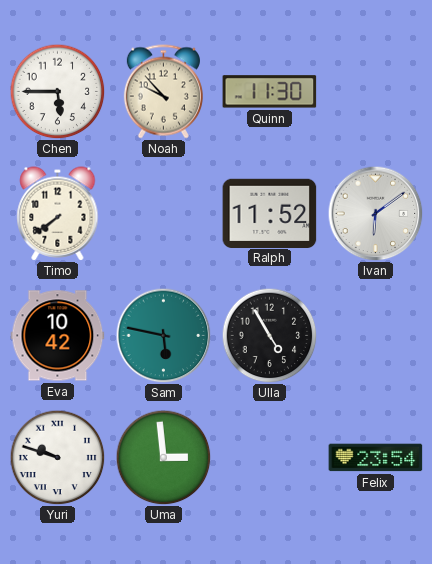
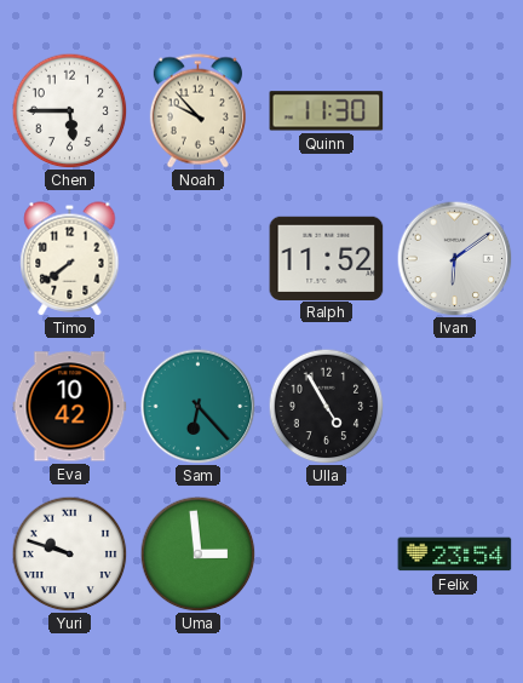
Sam: 5:47 -> 6:23
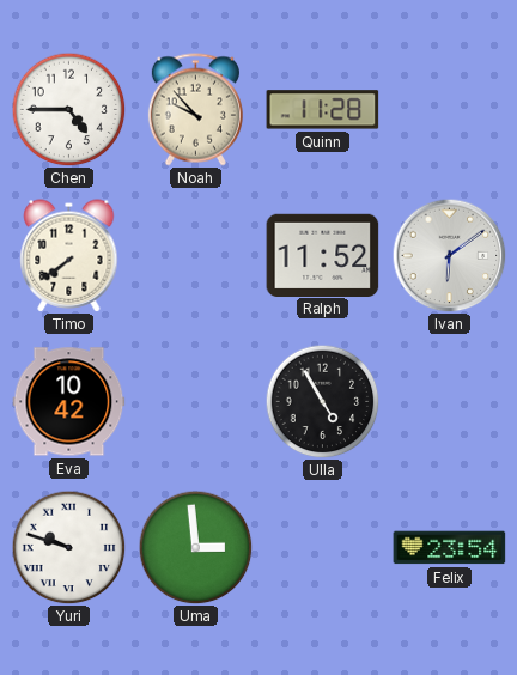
Chen: 5:45 -> 4:45
Quinn: 11:30 -> 11:28
Sam: 6:23 -> none
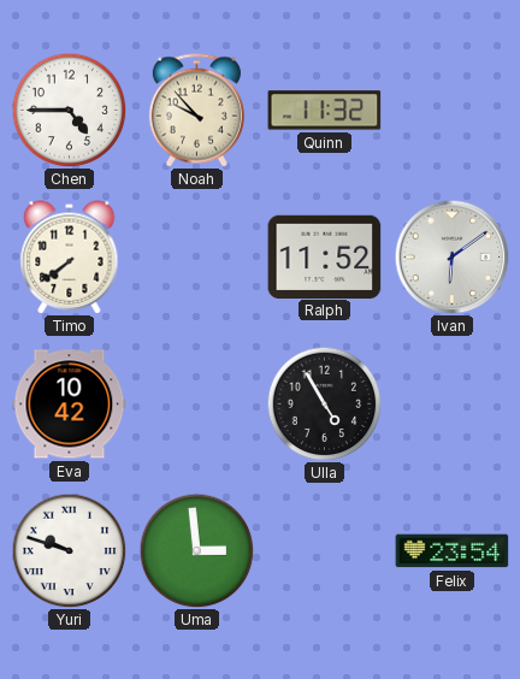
Quinn: 11:28 -> 11:32
